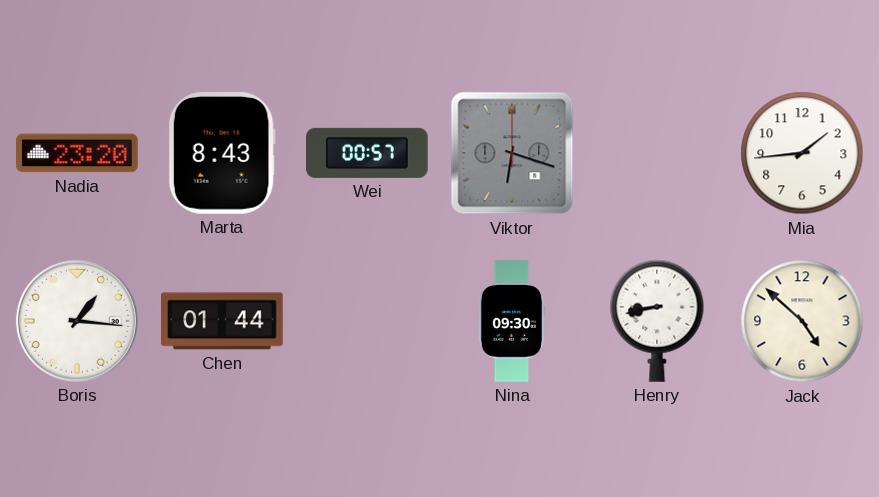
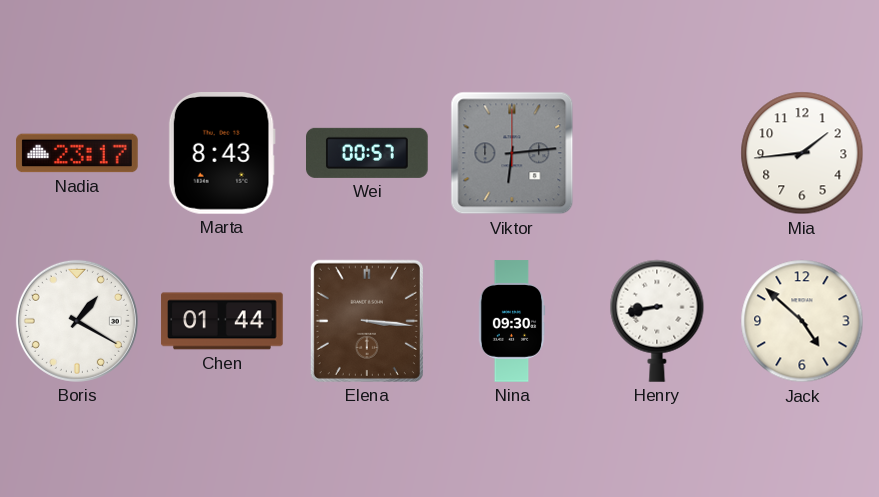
Nadia: 23:20 -> 23:17
Viktor: 6:18 -> 6:14
Boris: 1:16 -> 1:20
Elena: none -> 3:16
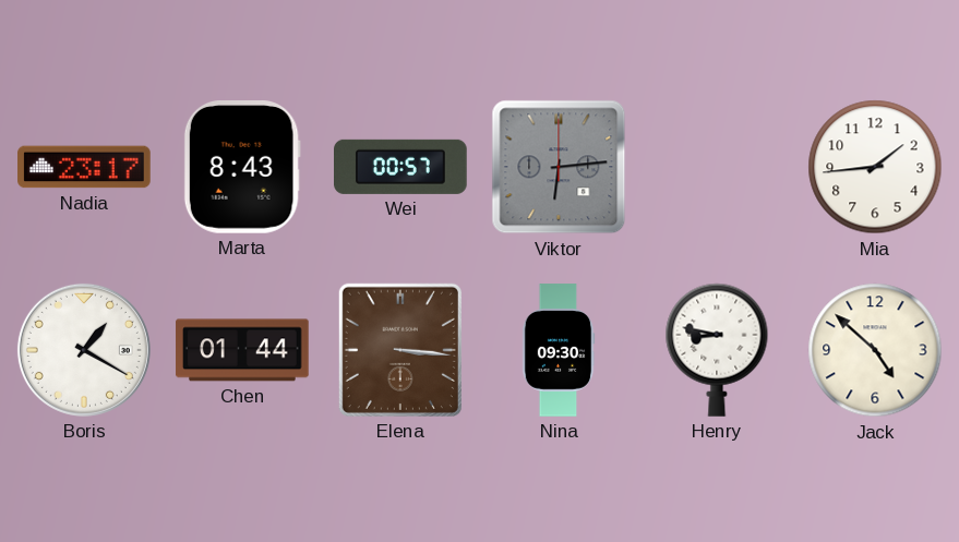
Henry: 8:43 -> 8:47
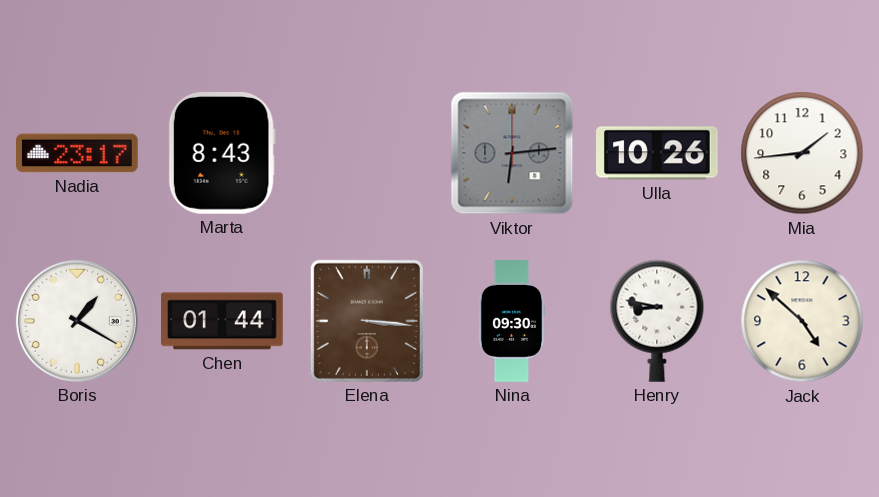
Wei: 00:57 -> none
Ulla: none -> 10:26
